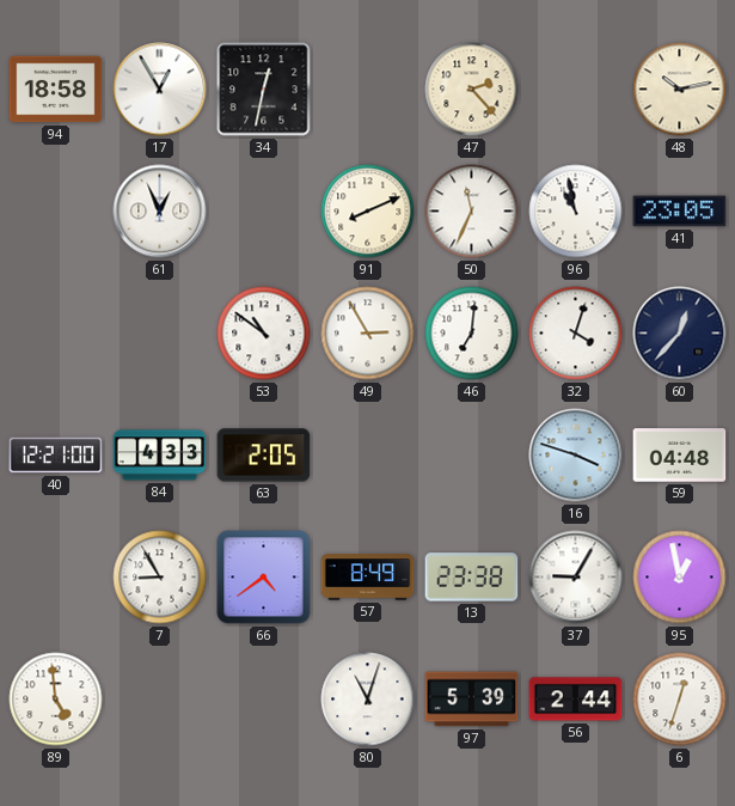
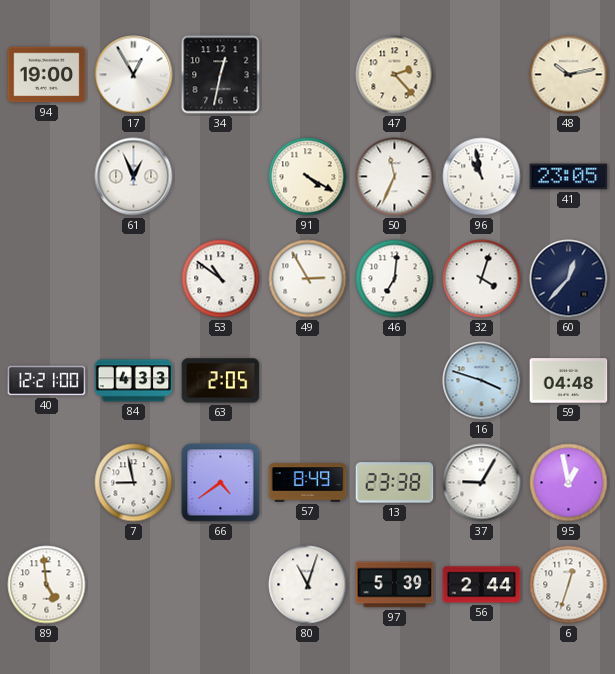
94: 18:58 -> 19:00
91: 8:11 -> 4:20
7: 8:55 -> 8:58
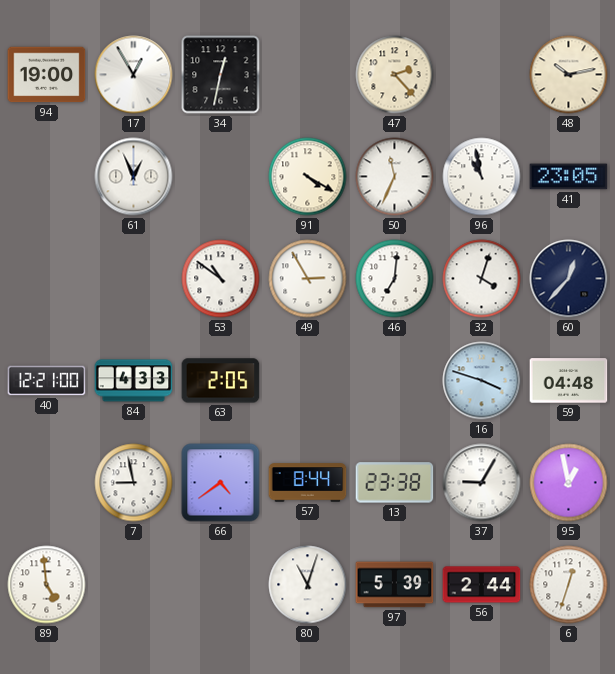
57: 8:49 -> 8:44
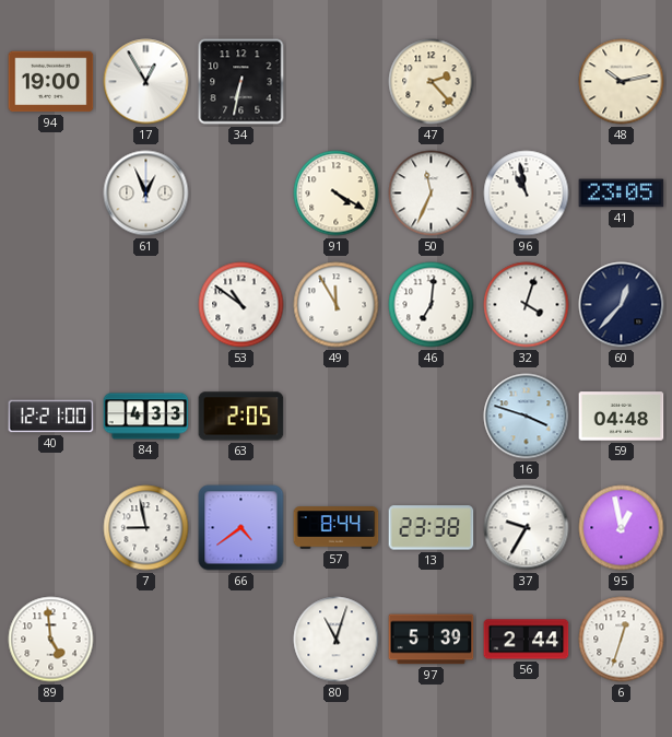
34: 12:32 -> 6:32
49: 2:55 -> 11:55
37: 9:05 -> 9:35
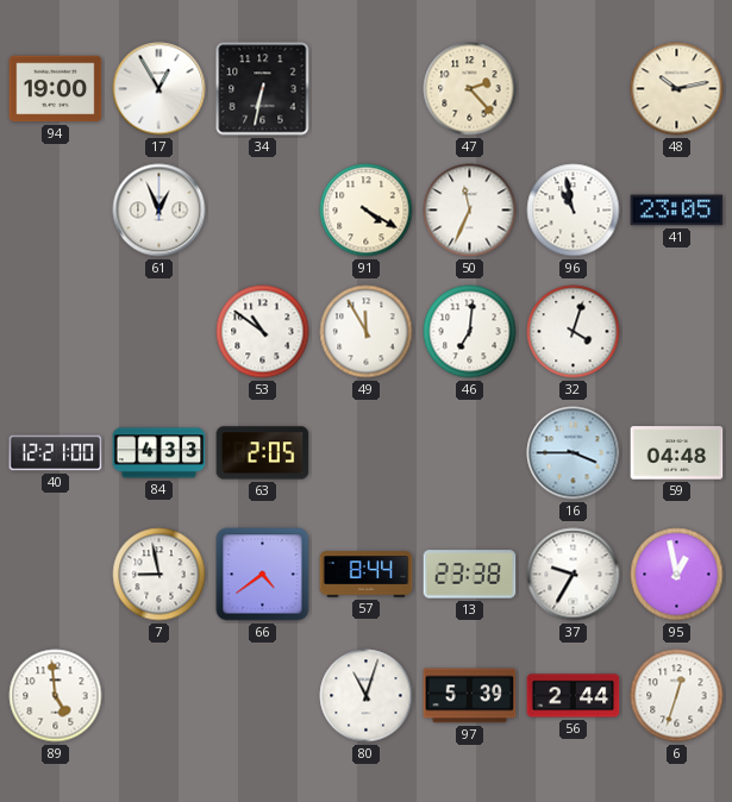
60: 12:37 -> none
16: 3:48 -> 3:45
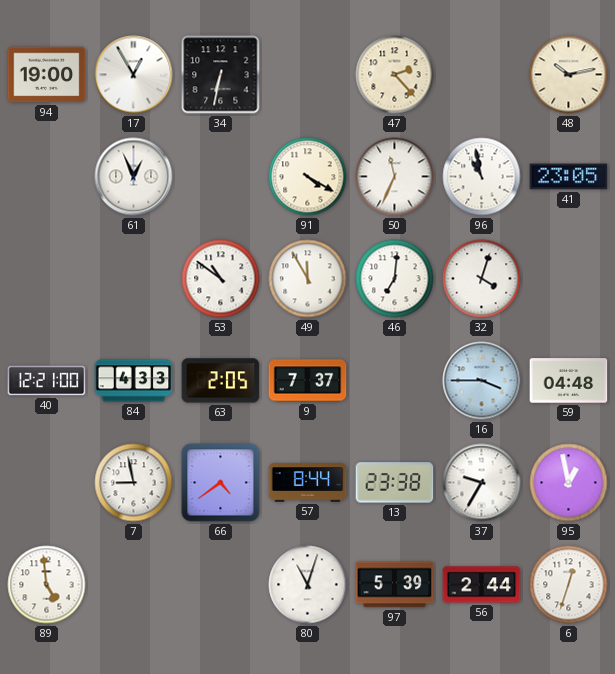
9: none -> 7:37
